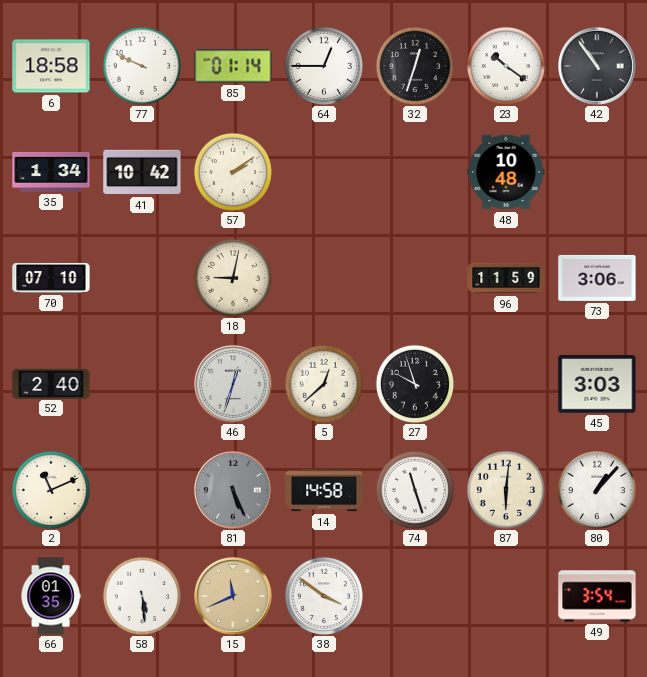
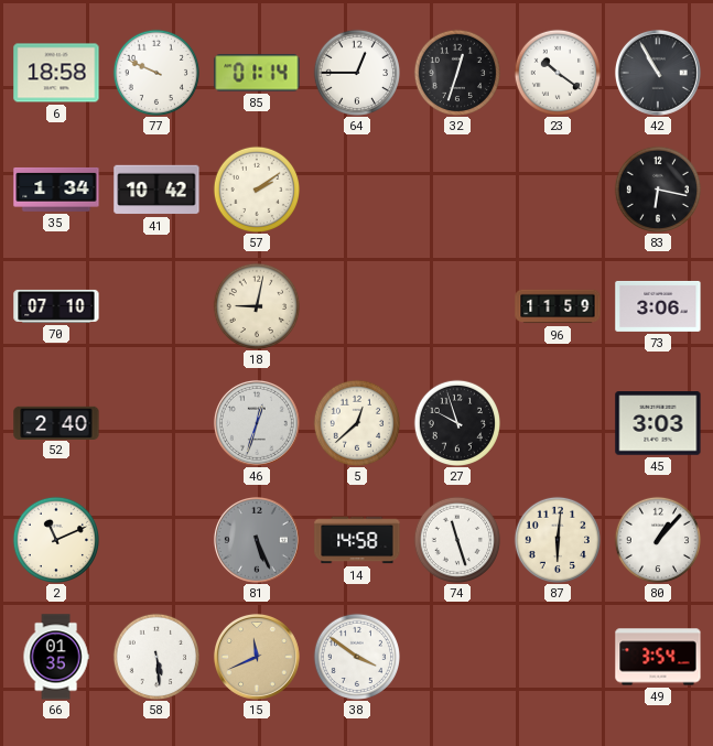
42: 10:54 -> 10:55
48: 10:48 -> none
83: none -> 6:17
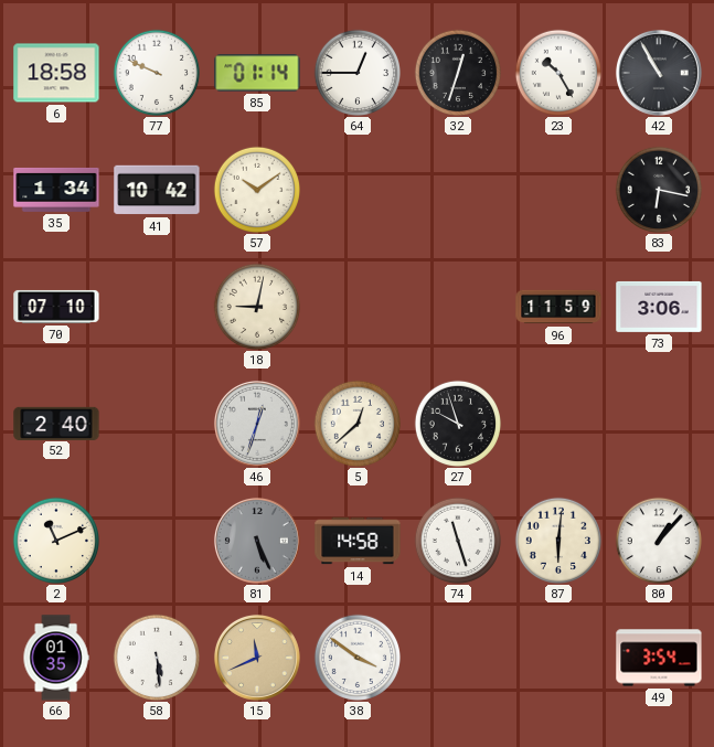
23: 10:21 -> 10:25
57: 2:09 -> 10:09
45: 3:03 -> none
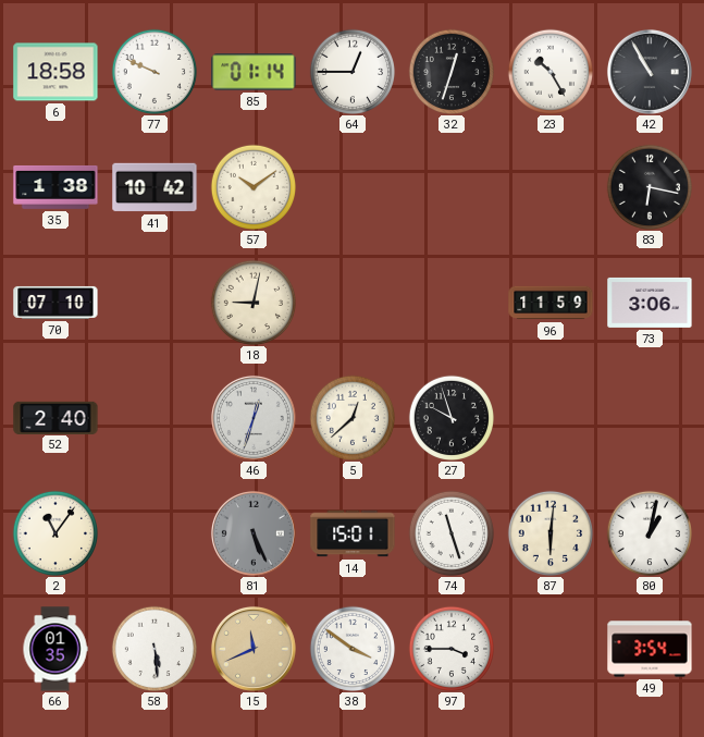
35: 1:34 -> 1:38
2: 11:11 -> 11:06
14: 14:58 -> 15:01
80: 1:07 -> 1:02
97: none -> 3:45
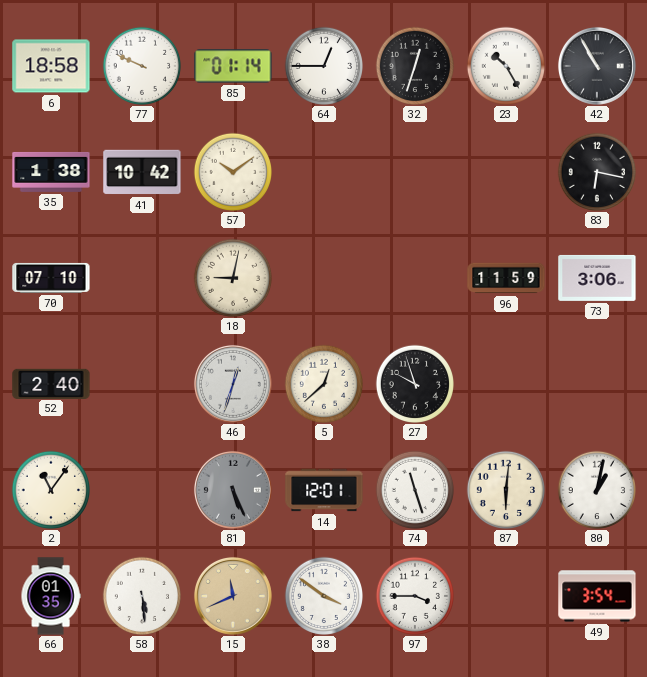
14: 15:01 -> 12:01
